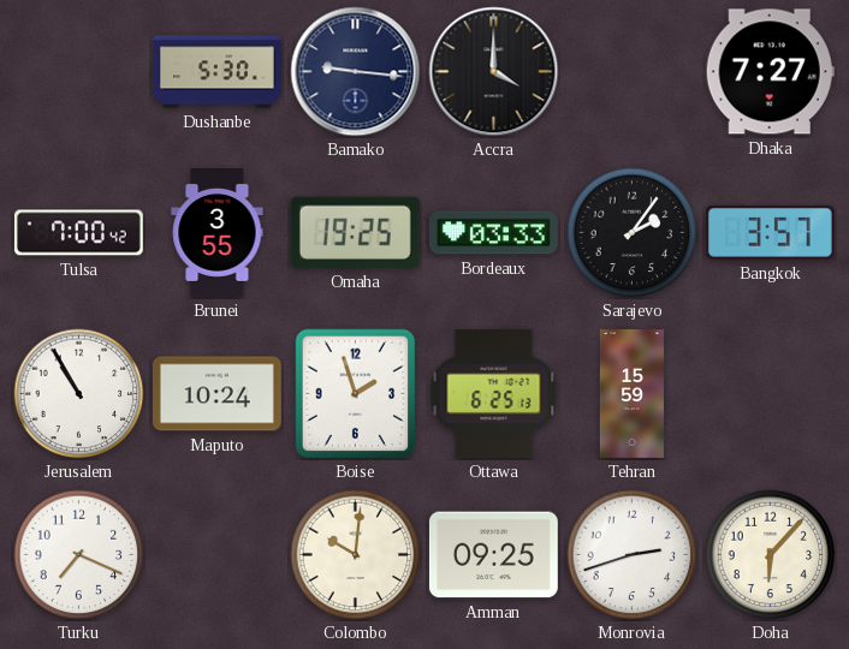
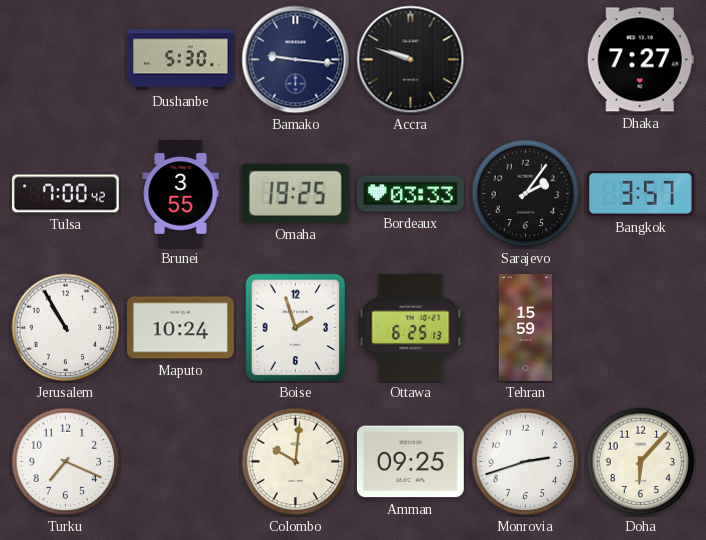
Accra: 4:00 -> 9:48
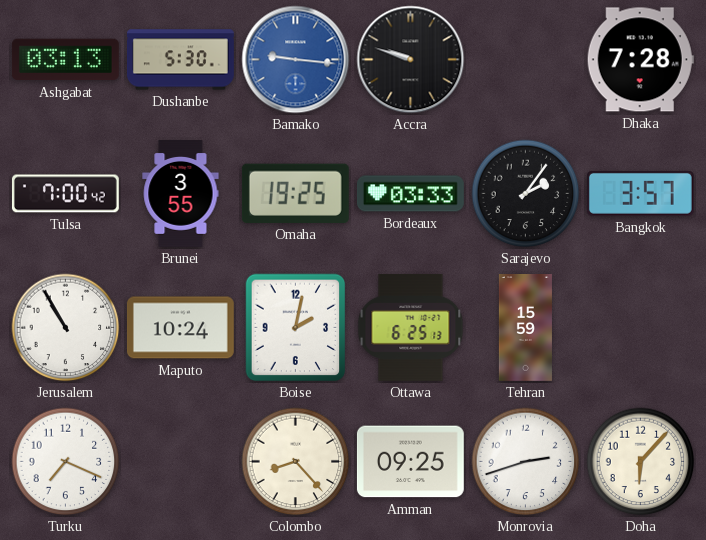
Ashgabat: none -> 03:13
Bamako dial: navy -> blue
Dhaka: 7:27 -> 7:28
Boise: 1:57 -> 2:02
Colombo: 10:01 -> 8:23
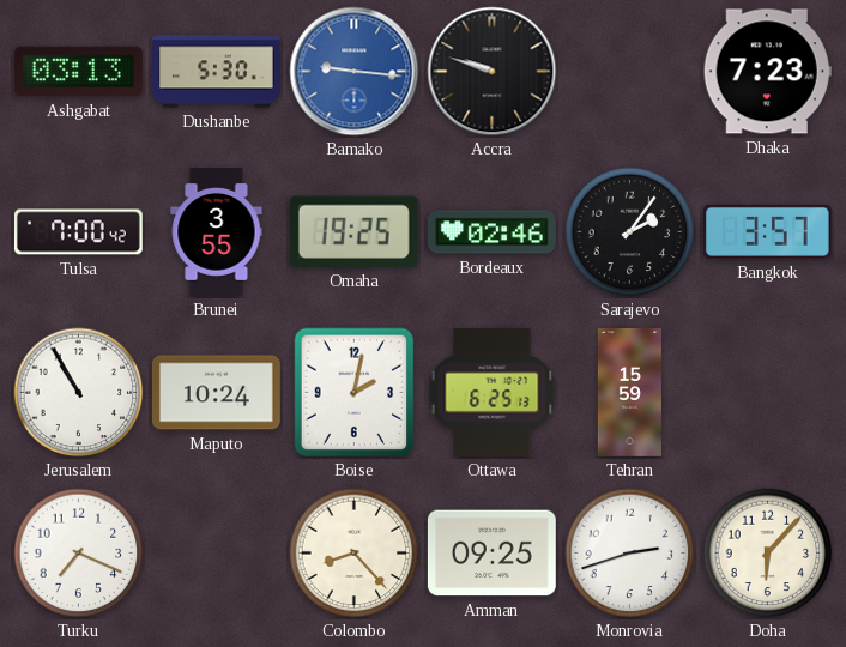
Dhaka: 7:28 -> 7:23
Bordeaux: 03:33 -> 02:46
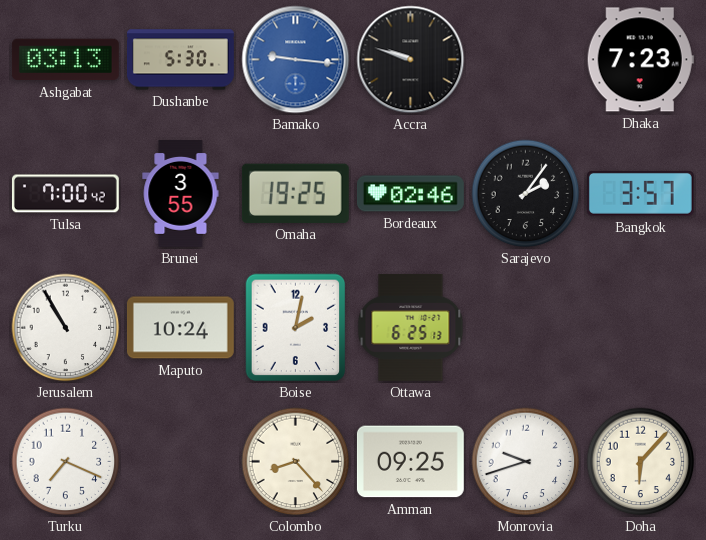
Tehran: 15:59 -> none
Monrovia: 2:42 -> 9:42
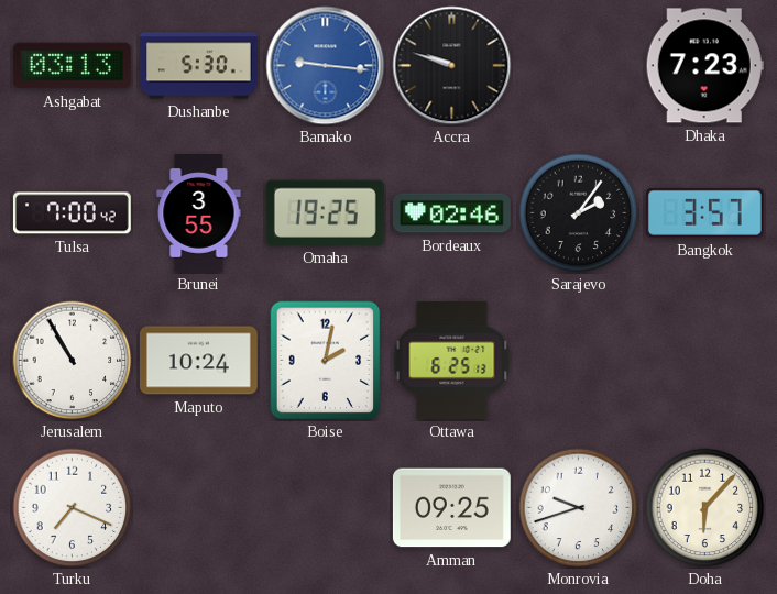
Colombo: 8:23 -> none
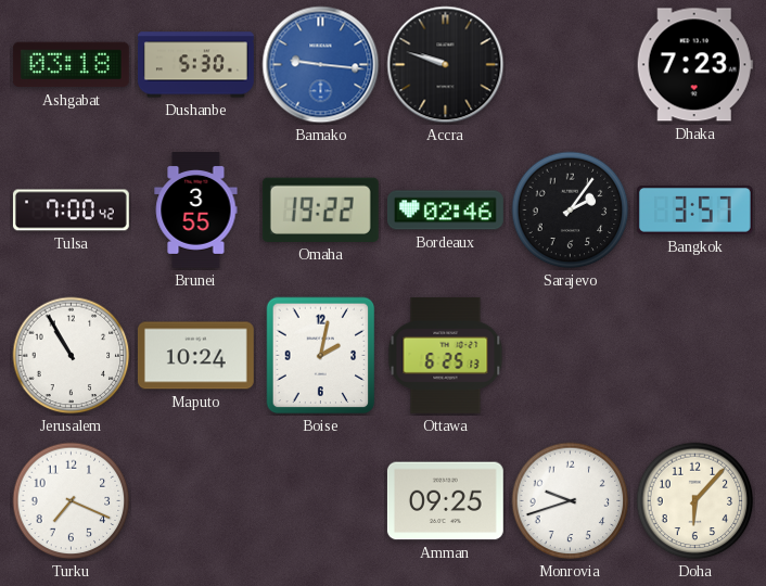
Ashgabat: 03:13 -> 03:18
Omaha: 19:25 -> 19:22
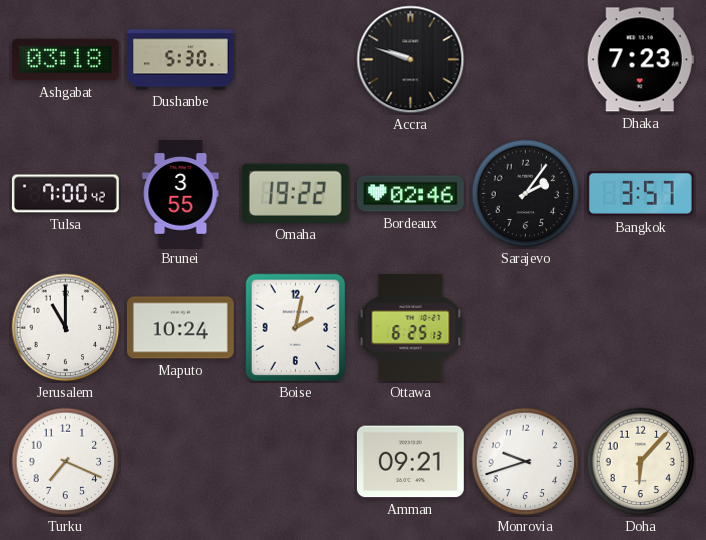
Bamako: 9:16 -> none
Jerusalem: 10:55 -> 11:00
Amman: 09:25 -> 09:21
